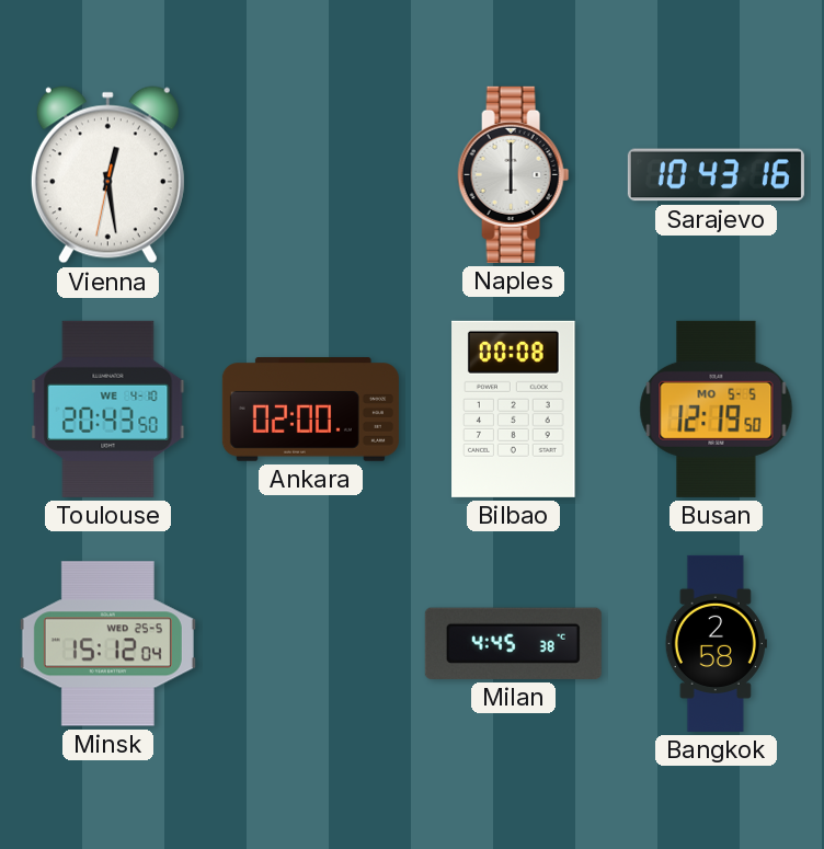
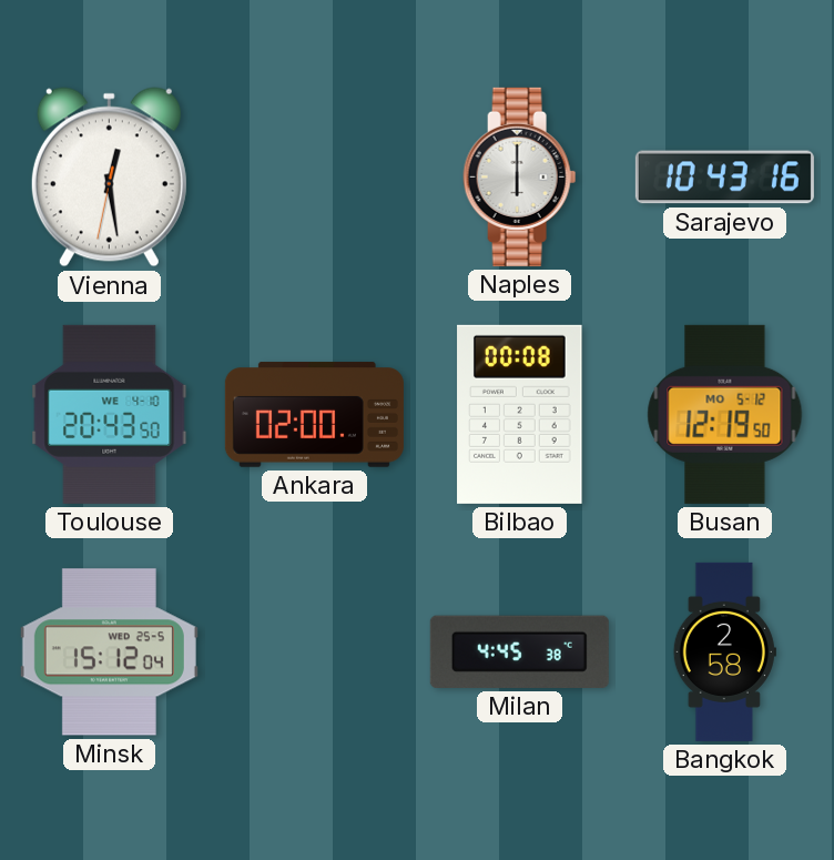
Busan date: MO 5-5 -> MO 5-12
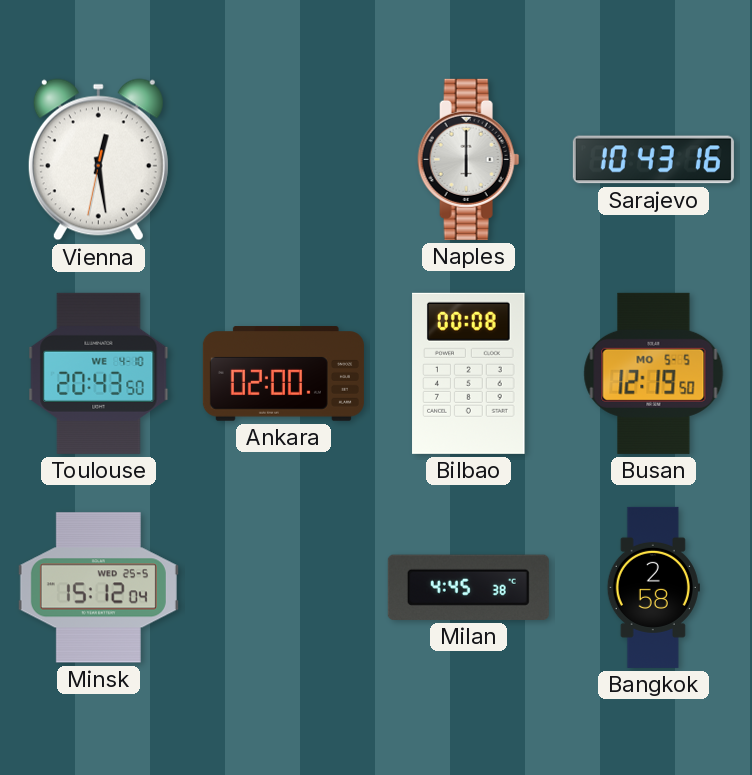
Busan date: MO 5-12 -> MO 5-5
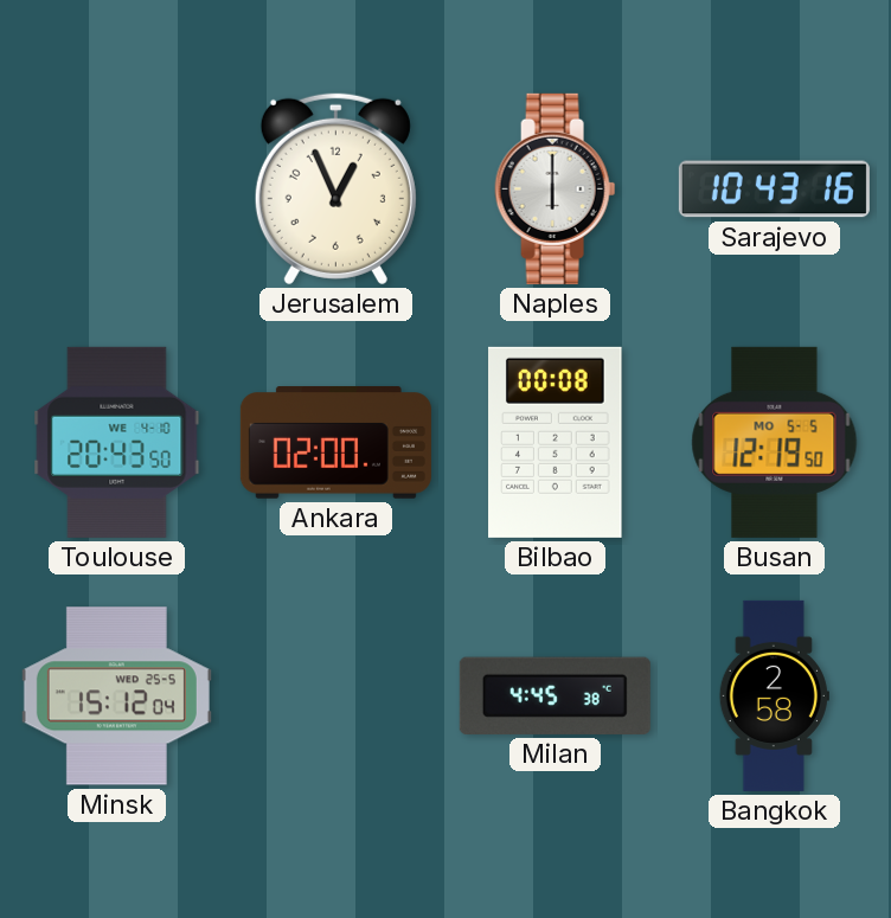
Vienna: 12:28 -> none
Jerusalem: none -> 12:56
